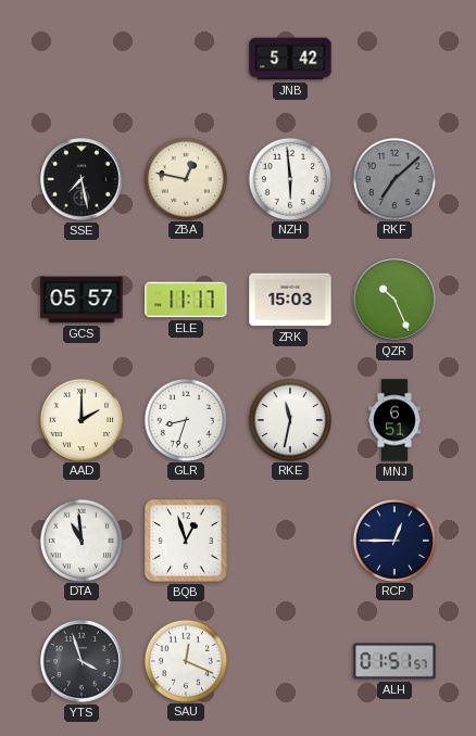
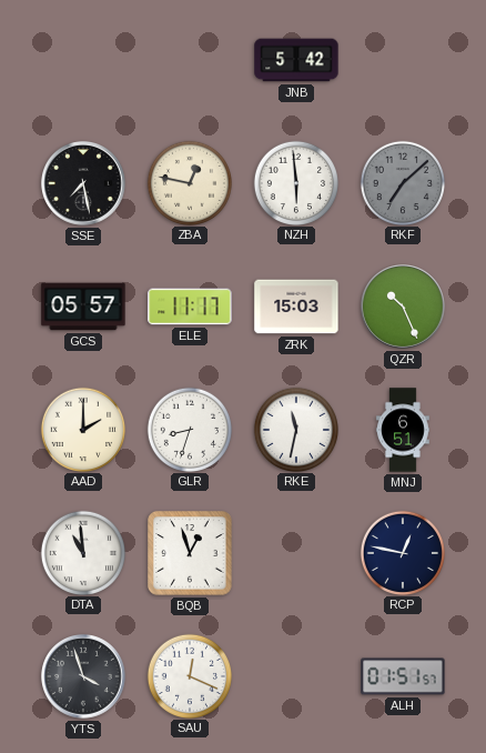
RCP: 12:45 -> 12:47
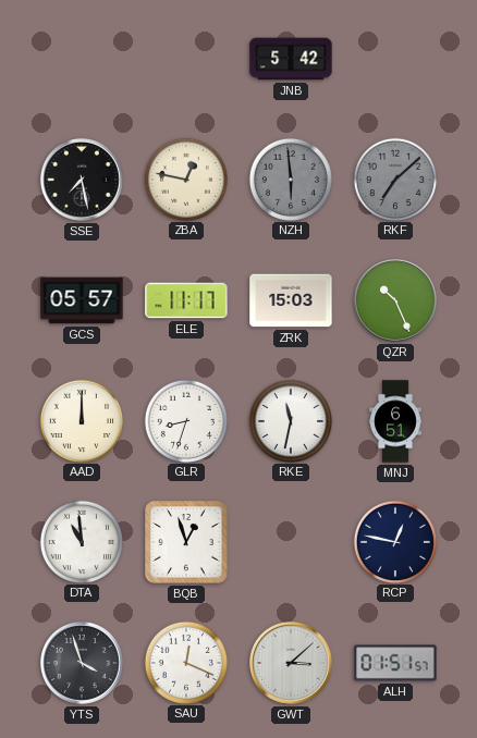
NZH dial: white -> grey
AAD: 2:00 -> 12:00
GWT: none -> 3:08
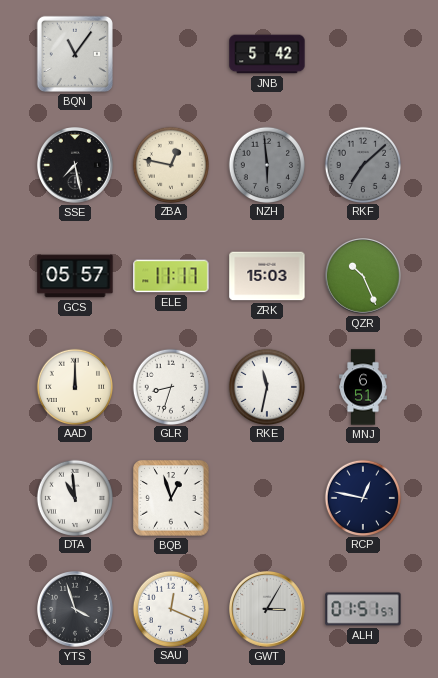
BQN: none -> 11:06
GWT: 3:08 -> 3:05
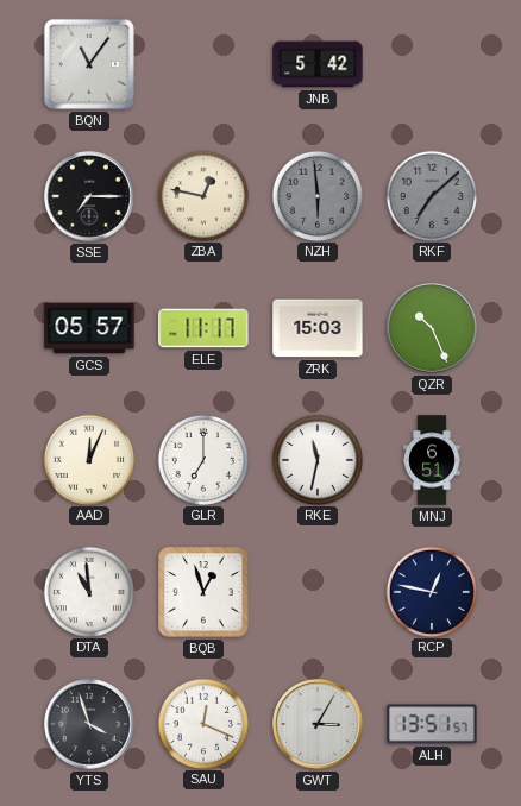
SSE: 7:28 -> 7:15
AAD: 12:00 -> 12:04
GLR: 8:33 -> 7:00
ALH: 01:51 -> 13:51
